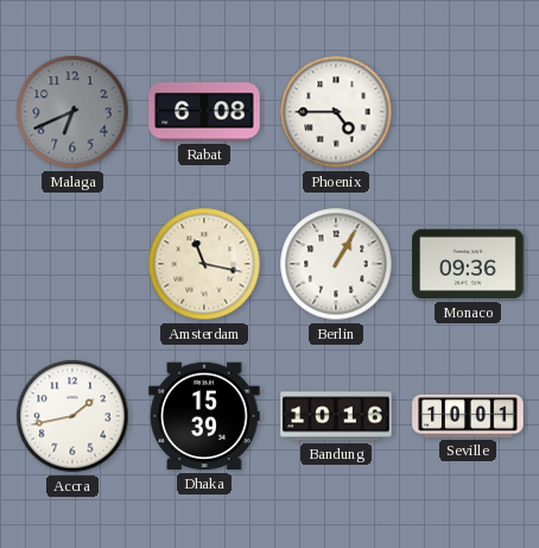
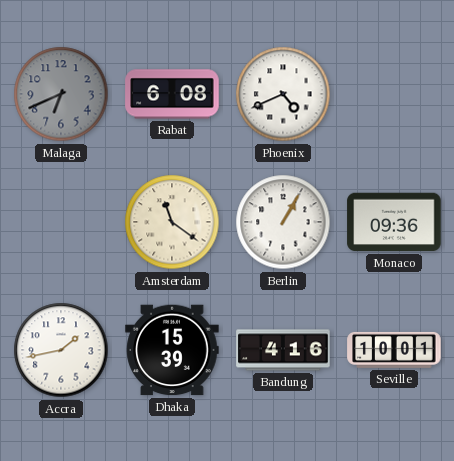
Phoenix: 4:45 -> 4:41
Amsterdam: 11:17 -> 11:21
Bandung: 10:16 -> 4:16
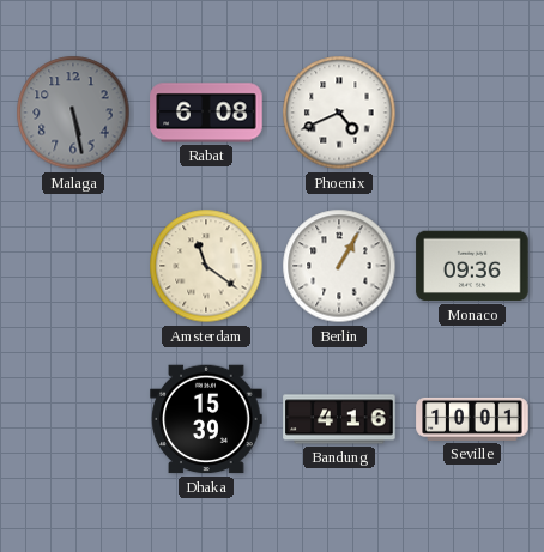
Malaga: 6:41 -> 5:28
Accra: 1:43 -> none
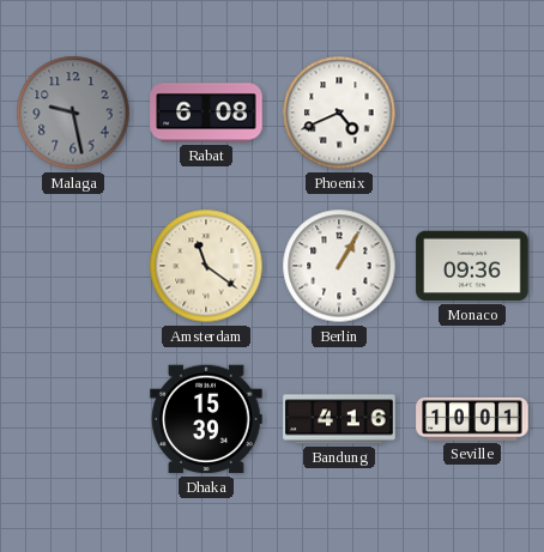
Malaga: 5:28 -> 9:28
